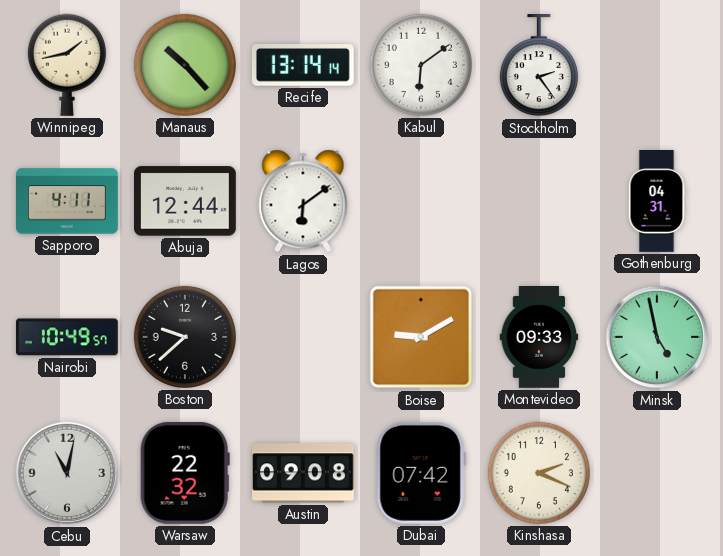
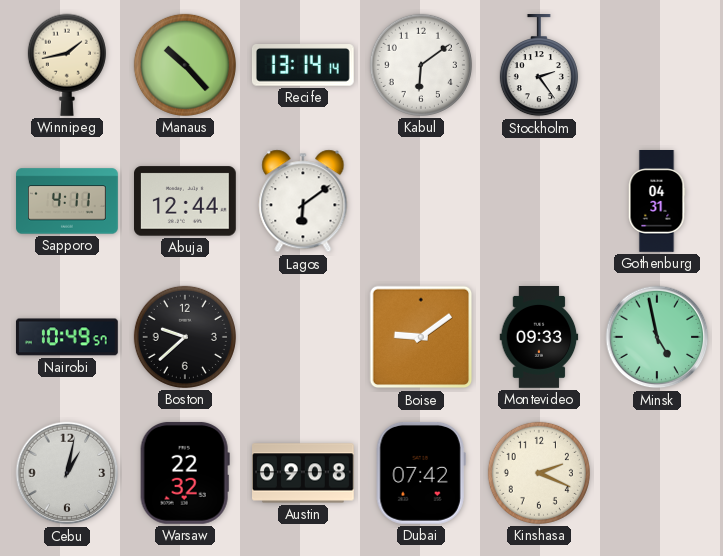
Boise: 9:10 -> 9:09
Cebu: 11:02 -> 1:02
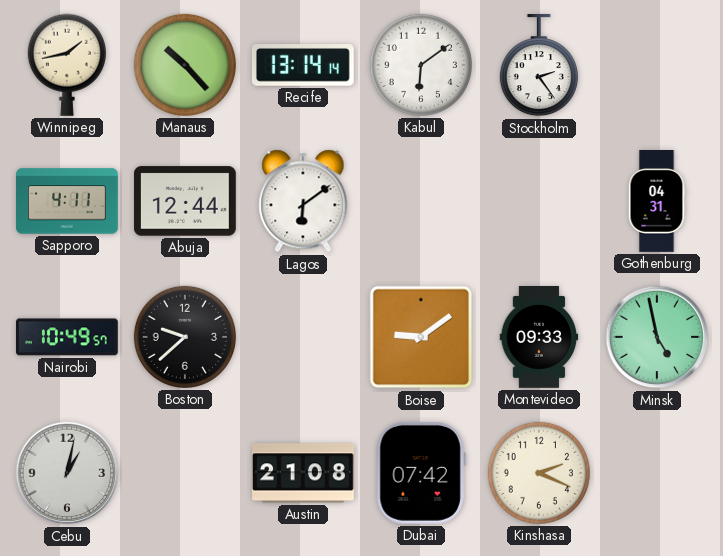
Warsaw: 22:32 -> none
Austin: 09:08 -> 21:08
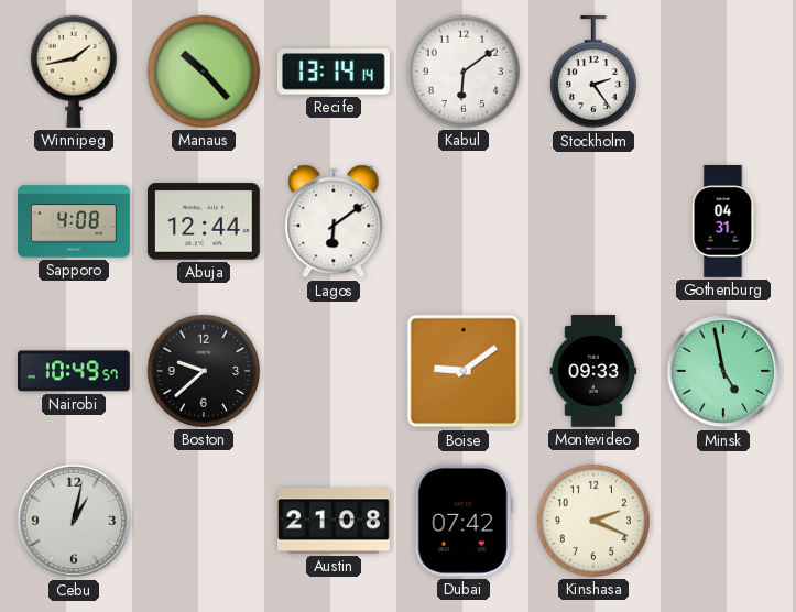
Sapporo: 4:11 -> 4:08
